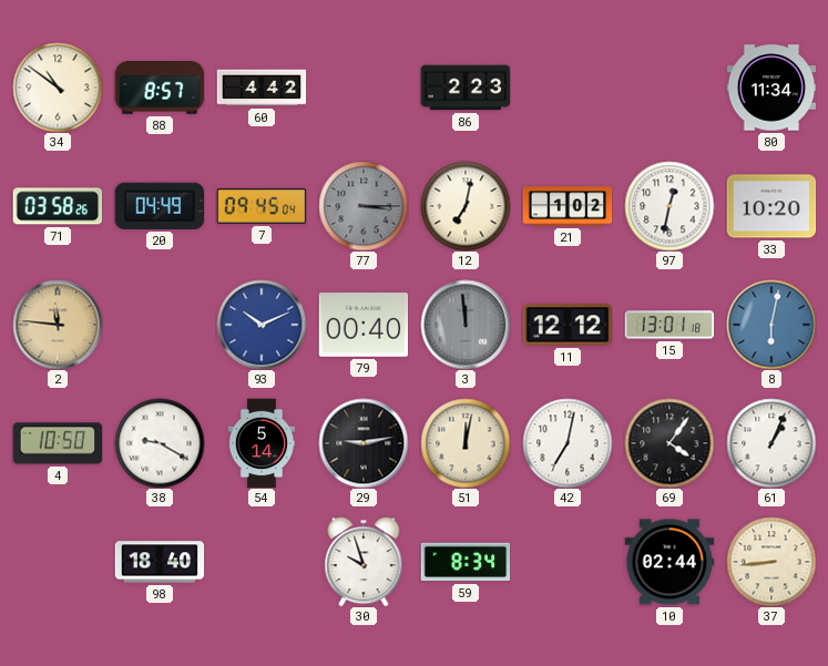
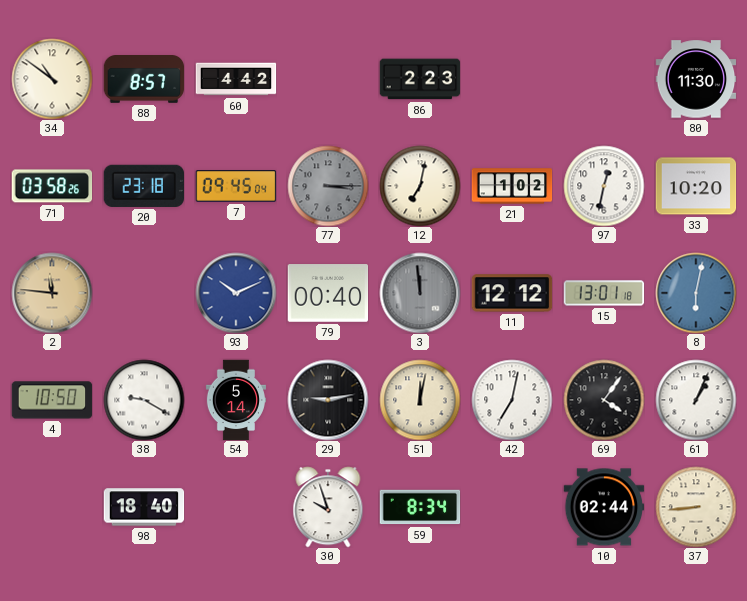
80: 11:34 -> 11:30
20: 04:49 -> 23:18
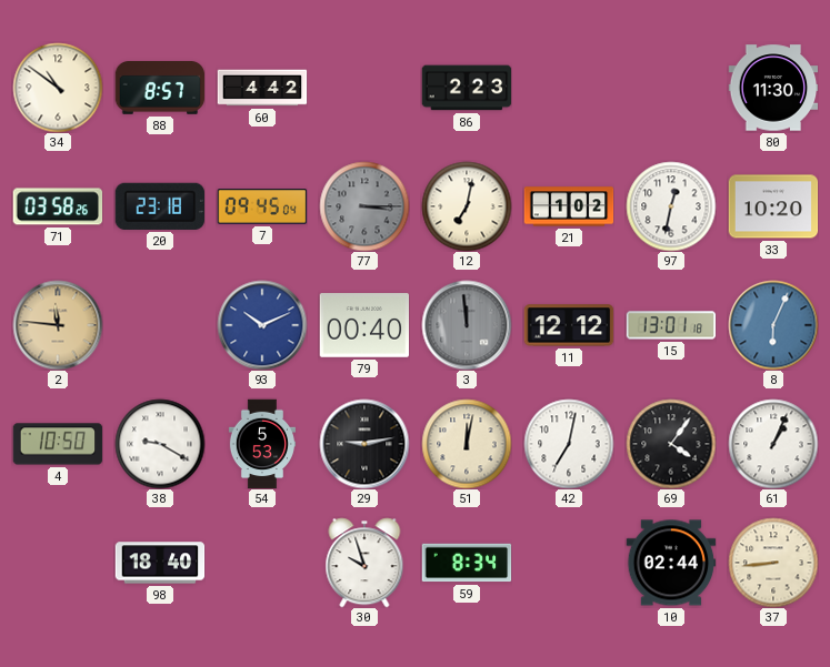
8: 6:02 -> 6:04
54: 5:14 -> 5:53
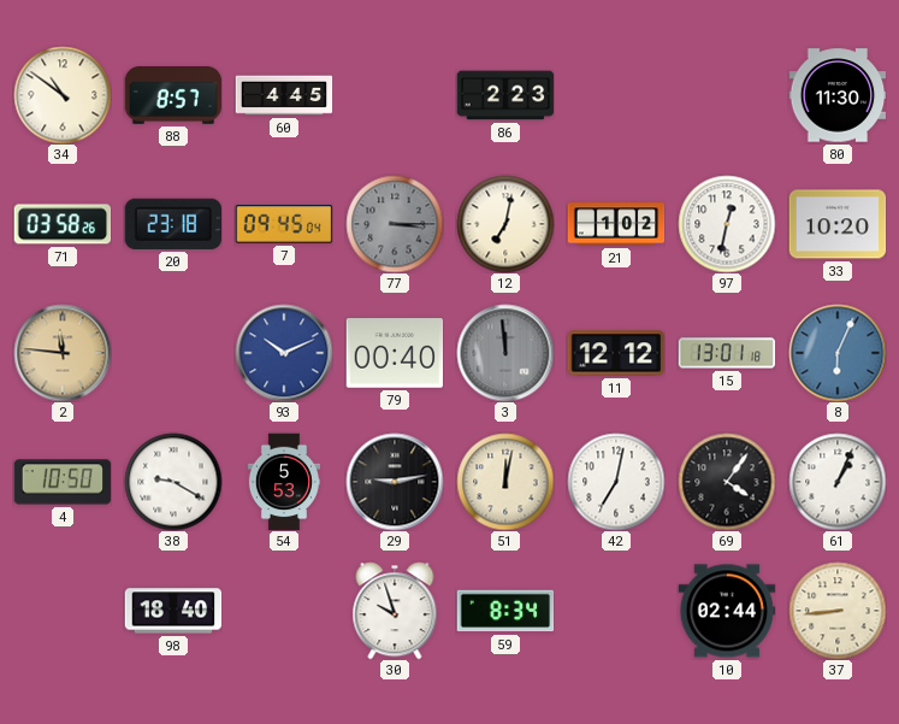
60: 4:42 -> 4:45
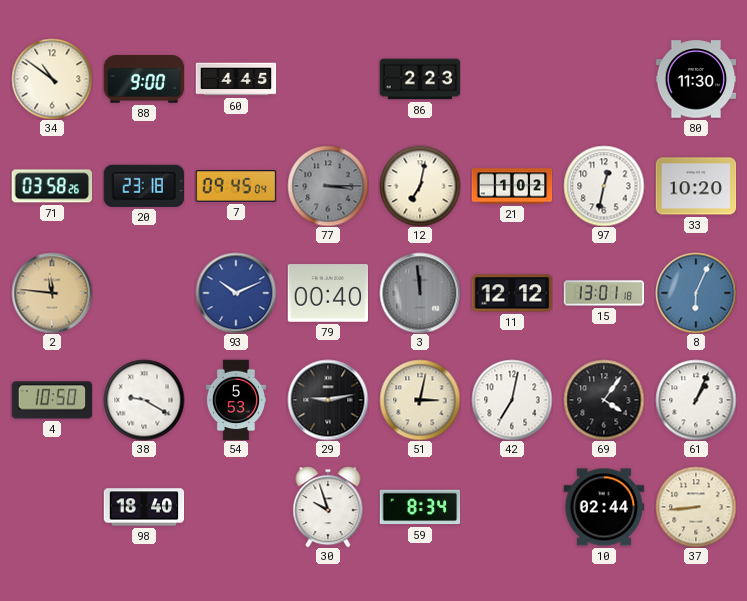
88: 8:57 -> 9:00
51: 12:02 -> 3:02
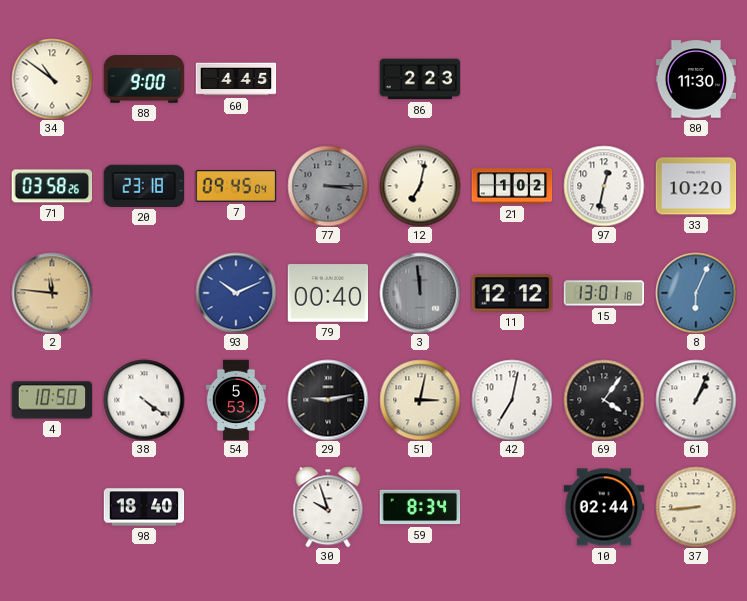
38: 9:20 -> 4:21
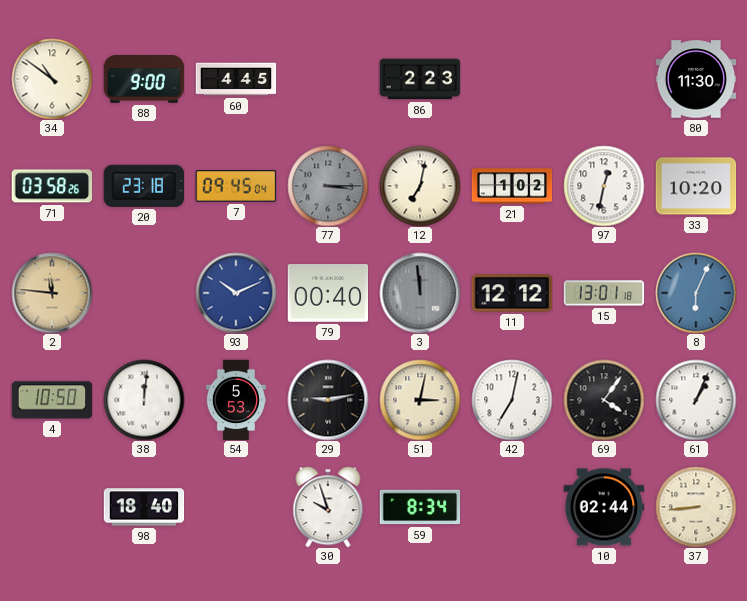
38: 4:21 -> 12:01
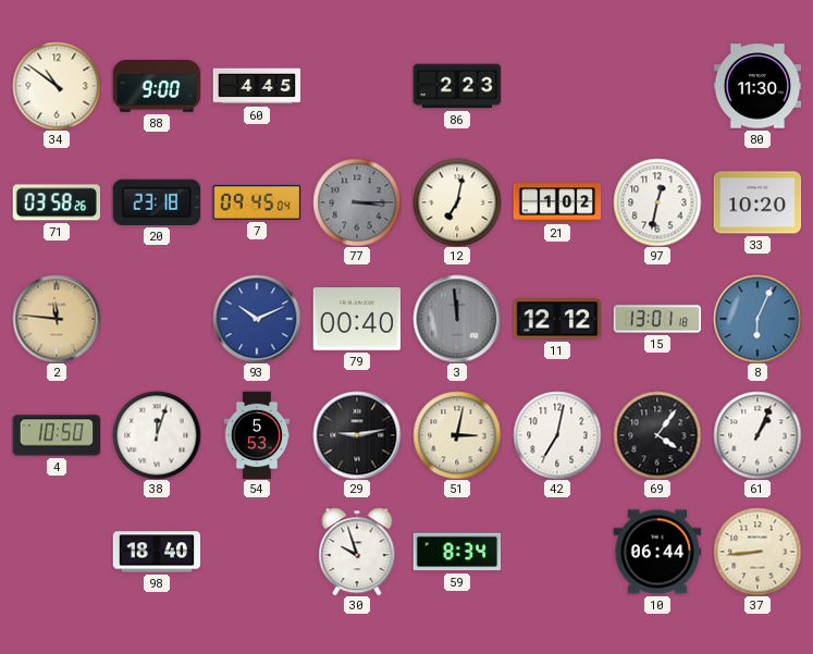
38: 12:01 -> 12:03
10: 02:44 -> 06:44
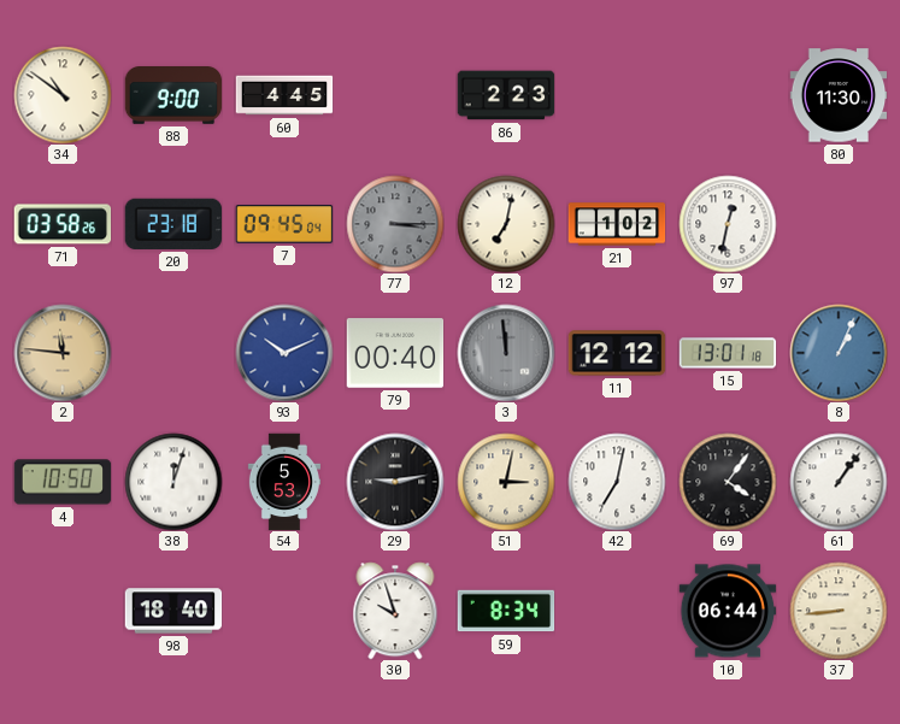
33: 10:20 -> none
8: 6:04 -> 1:04
61: 1:04 -> 1:06
